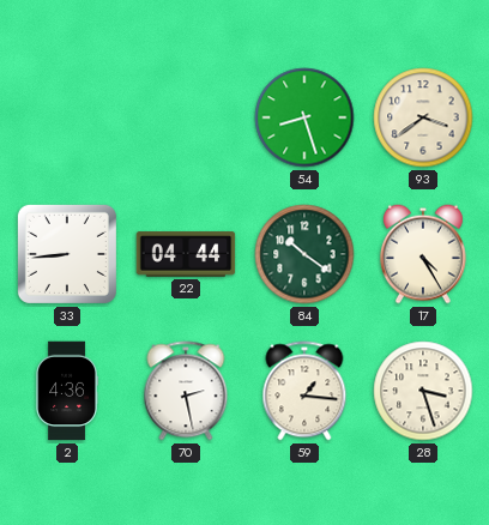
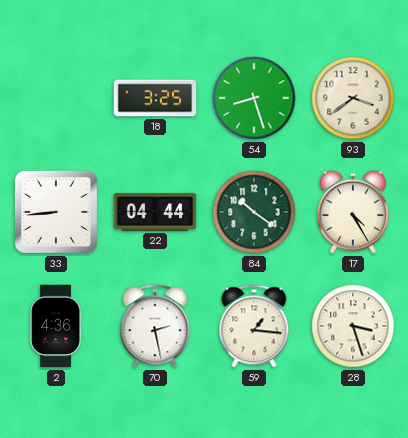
18: none -> 3:25
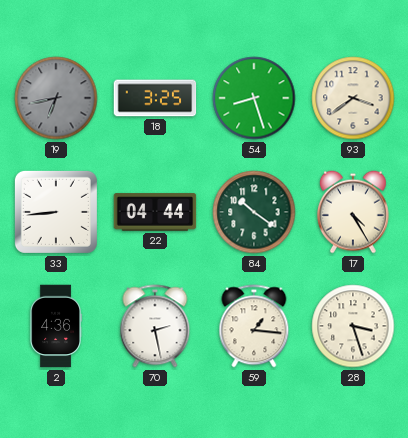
19: none -> 6:43
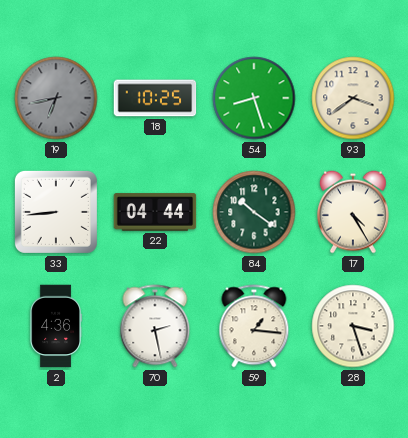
18: 3:25 -> 10:25
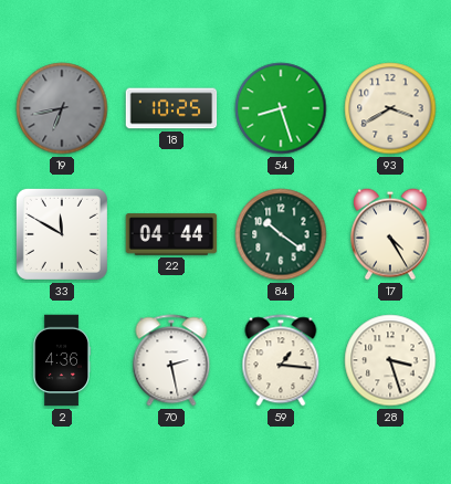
93: 3:39 -> 3:40
33: 8:44 -> 11:50
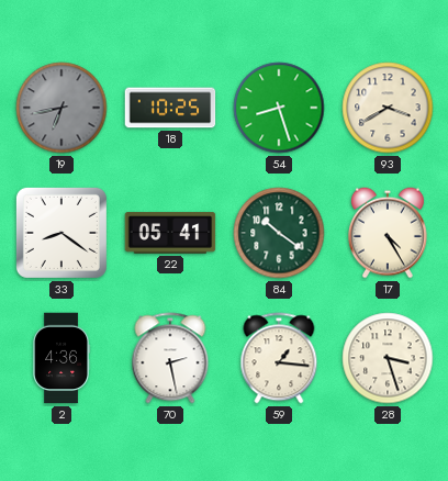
33: 11:50 -> 8:21
22: 04:44 -> 05:41
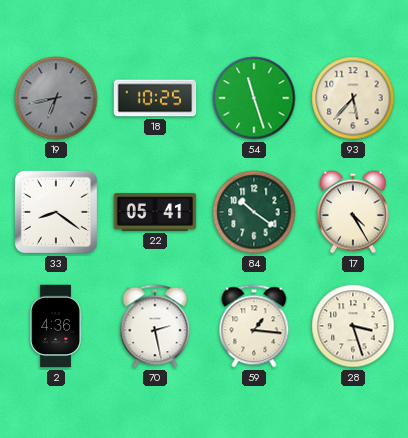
54: 8:27 -> 11:27
93: 3:40 -> 5:37
